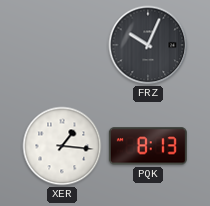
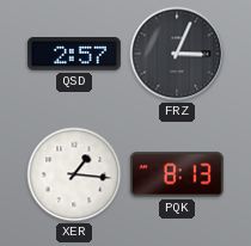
QSD: none -> 2:57
FRZ: 10:04 -> 3:04
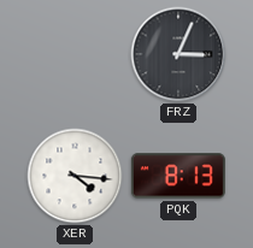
QSD: 2:57 -> none
XER: 1:16 -> 4:16
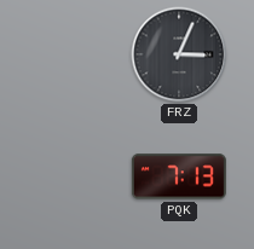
XER: 4:16 -> none
PQK: 8:13 -> 7:13
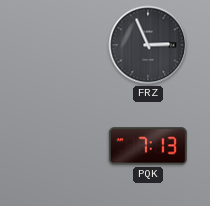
FRZ: 3:04 -> 2:56
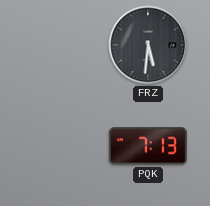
FRZ: 2:56 -> 5:31
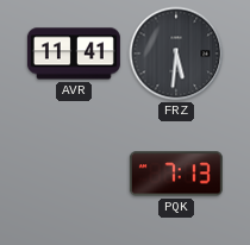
AVR: none -> 11:41
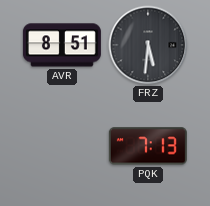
AVR: 11:41 -> 8:51
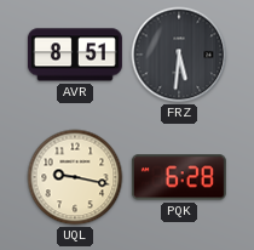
UQL: none -> 9:17
PQK: 7:13 -> 6:28
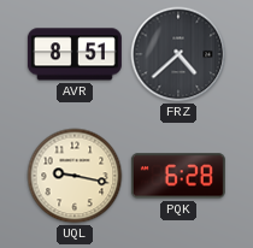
FRZ: 5:31 -> 4:38
